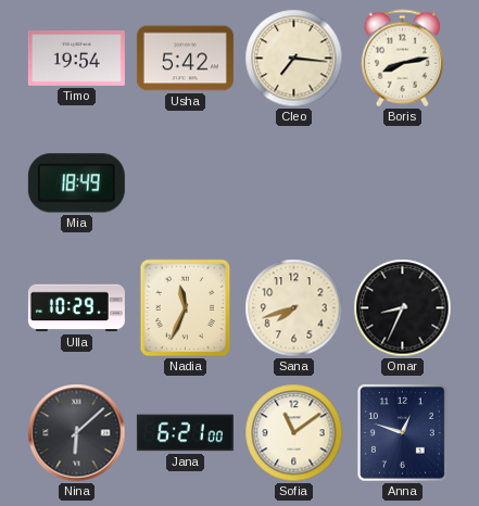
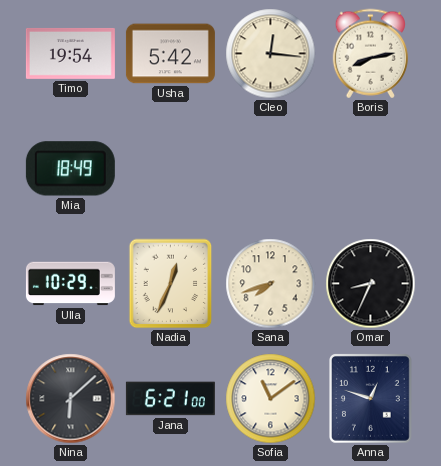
Cleo: 7:16 -> 12:16
Nadia: 11:34 -> 12:34
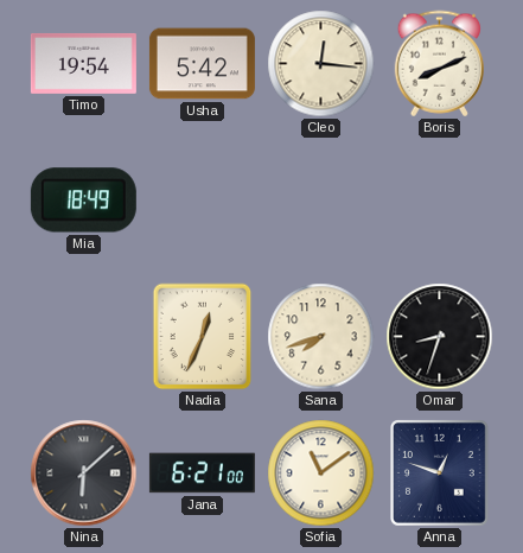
Boris: 8:13 -> 8:11
Ulla: 10:29 -> none
Omar: 8:34 -> 8:33
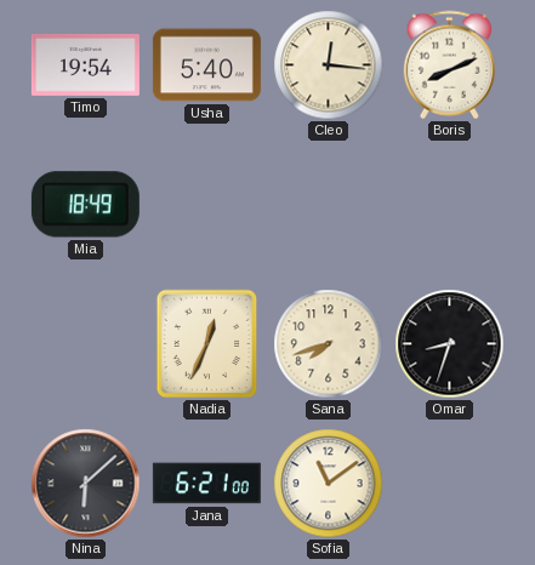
Usha: 5:42 -> 5:40
Anna: 12:48 -> none
